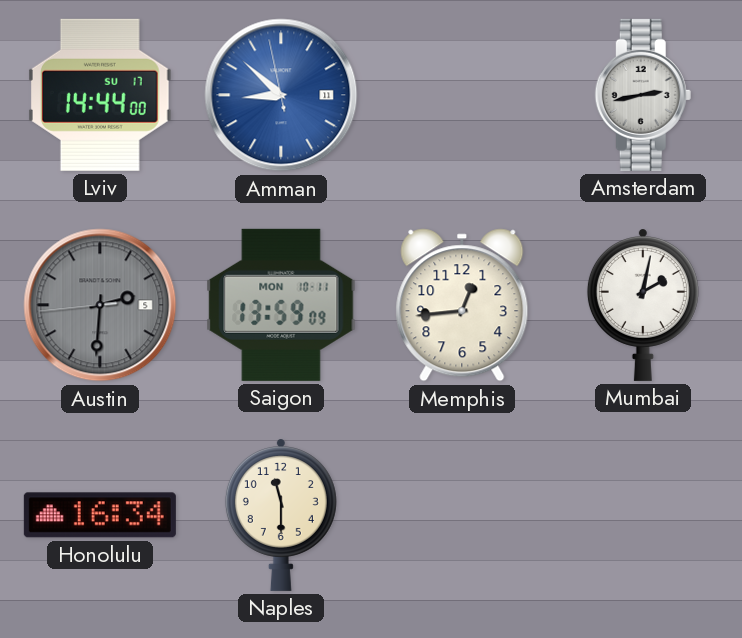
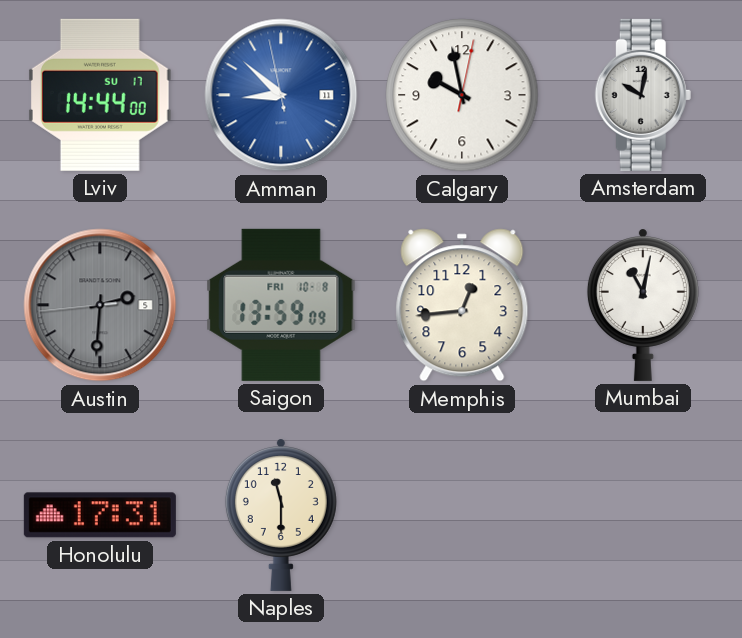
Calgary: none -> 9:58
Amsterdam: 2:43 -> 10:02
Saigon date: MON 10-11 -> FRI 10-8
Mumbai: 2:02 -> 11:02
Honolulu: 16:34 -> 17:31
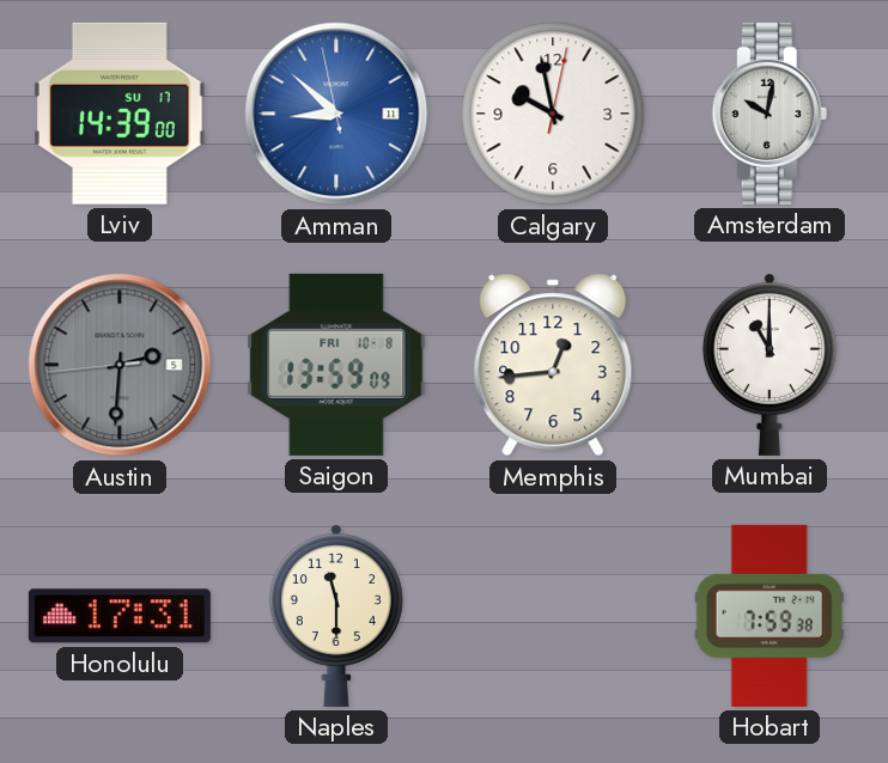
Lviv: 14:44 -> 14:39
Mumbai: 11:02 -> 11:00
Hobart: none -> 7:59
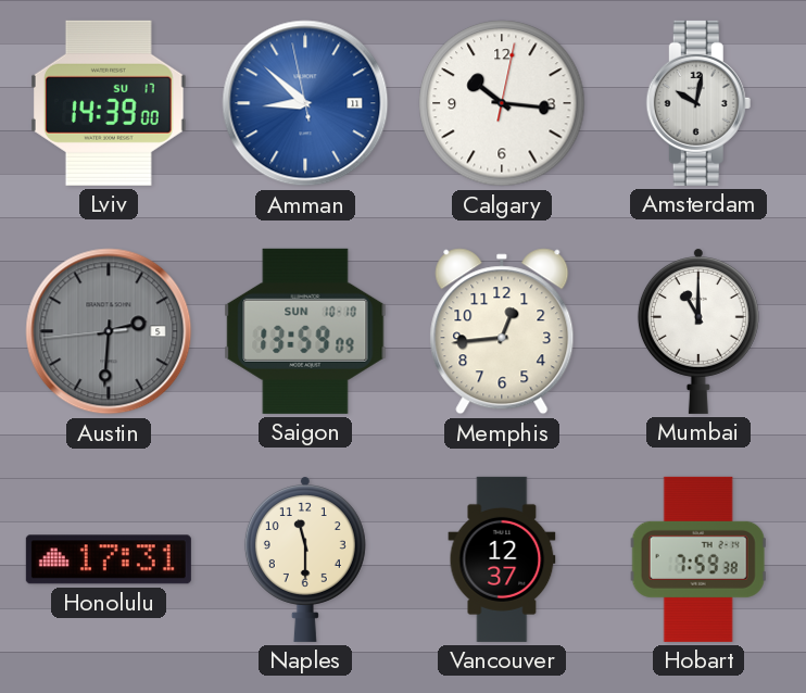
Calgary: 9:58 -> 10:16
Saigon date: FRI 10-8 -> SUN 10-10
Vancouver: none -> 12:37
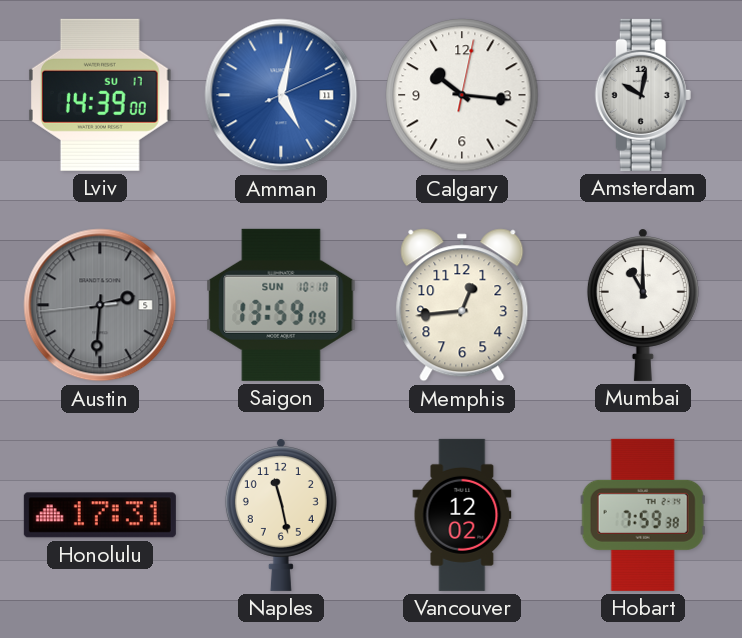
Amman: 8:51 -> 5:02
Naples: 11:30 -> 11:28
Vancouver: 12:37 -> 12:02
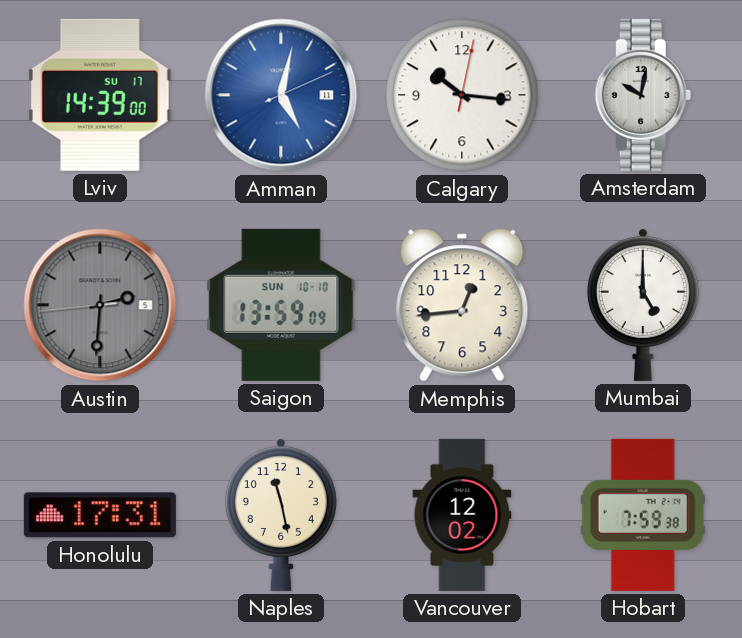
Mumbai: 11:00 -> 5:00
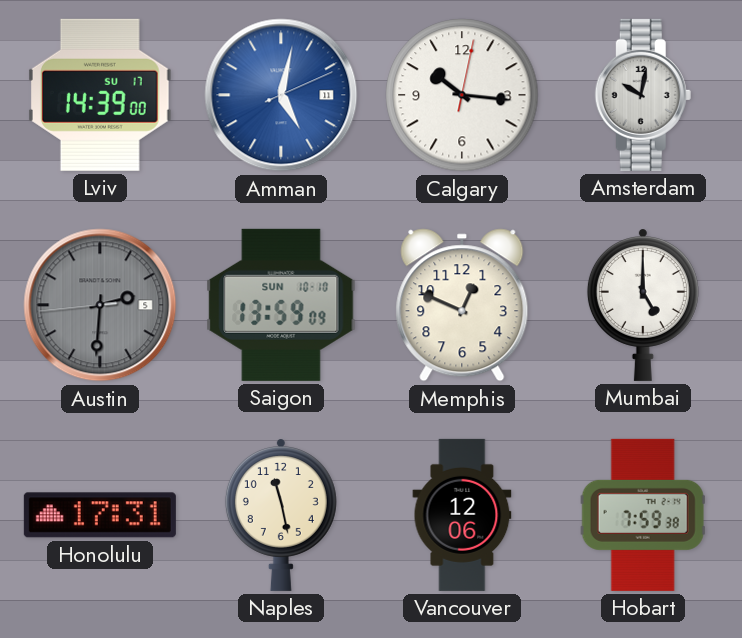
Memphis: 12:44 -> 12:49
Vancouver: 12:02 -> 12:06
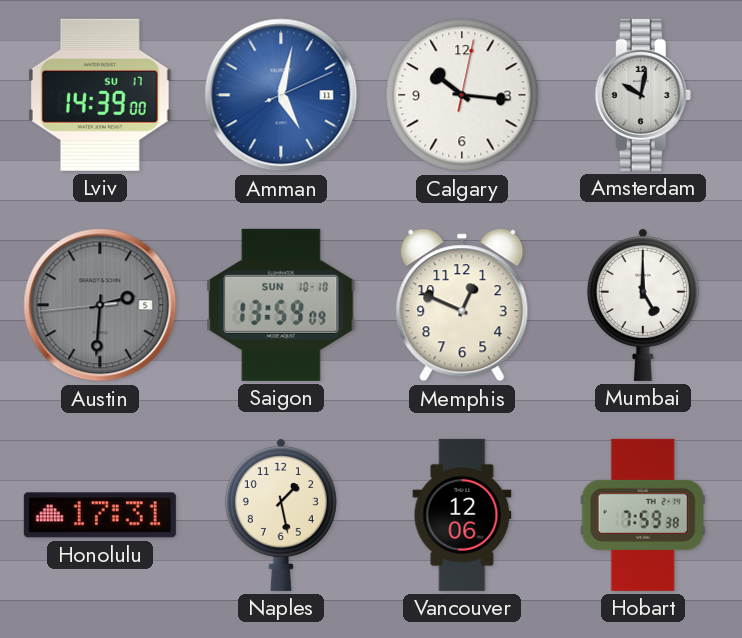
Naples: 11:28 -> 1:28
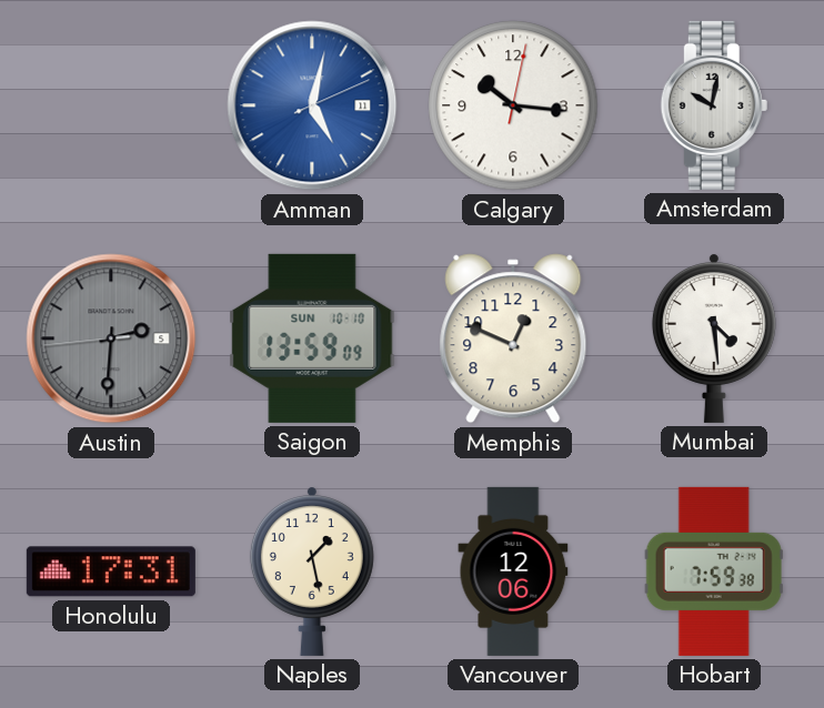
Lviv: 14:39 -> none
Mumbai: 5:00 -> 4:29
